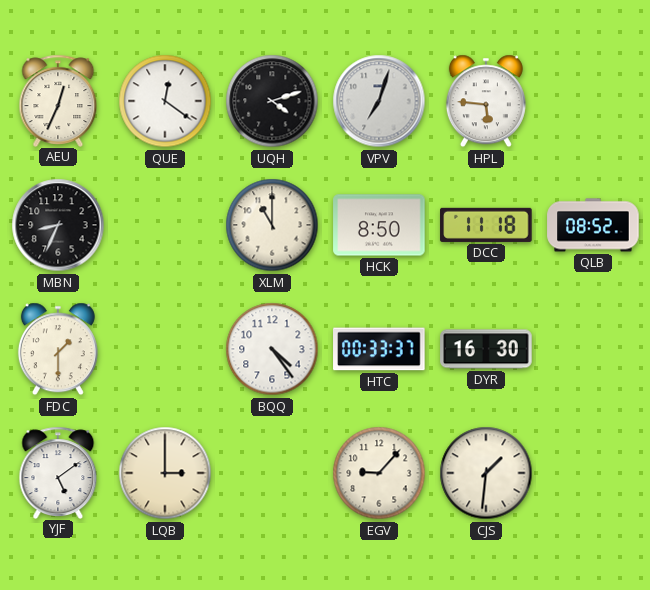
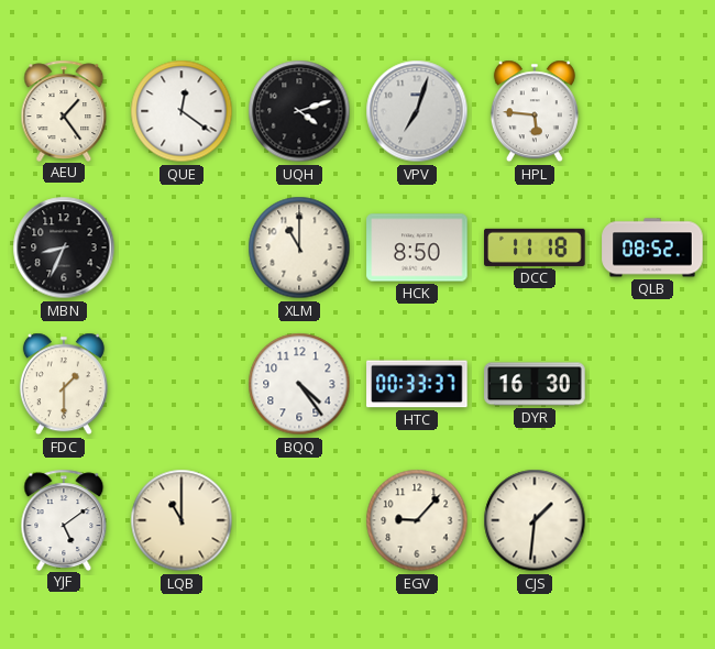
AEU: 12:34 -> 1:24
LQB: 3:00 -> 11:00
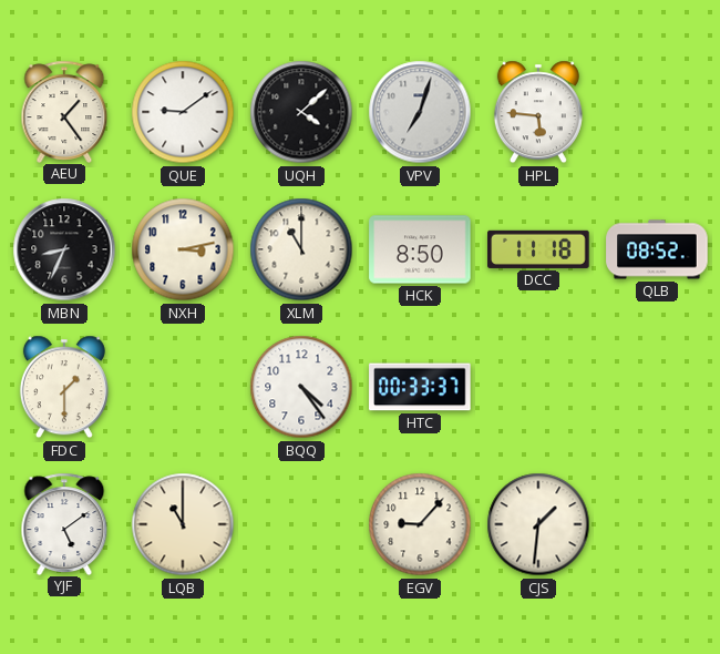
QUE: 12:21 -> 9:09
UQH: 4:12 -> 4:08
NXH: none -> 3:13
DYR: 16:30 -> none
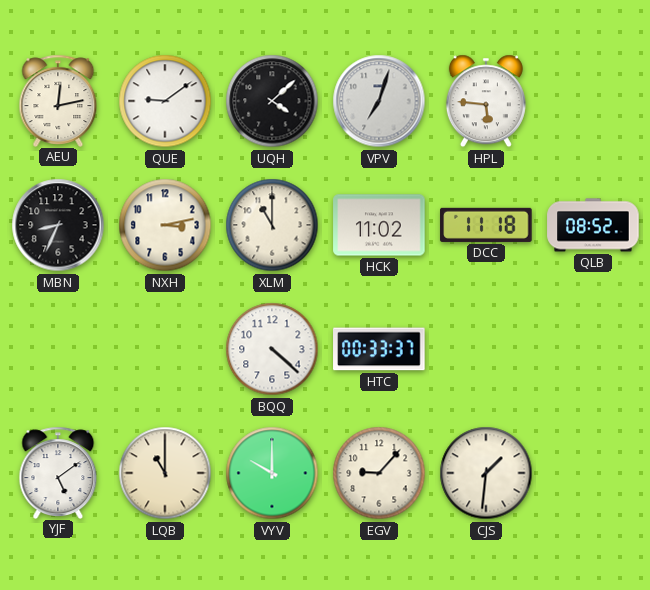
AEU: 1:24 -> 12:13
HCK: 8:50 -> 11:02
FDC: 1:30 -> none
BQQ: 4:24 -> 4:22
VYV: none -> 10:00
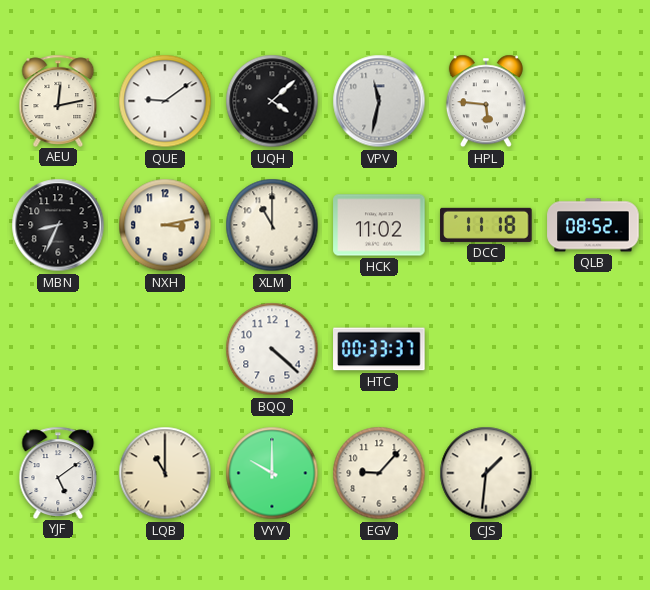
VPV: 7:03 -> 11:32
